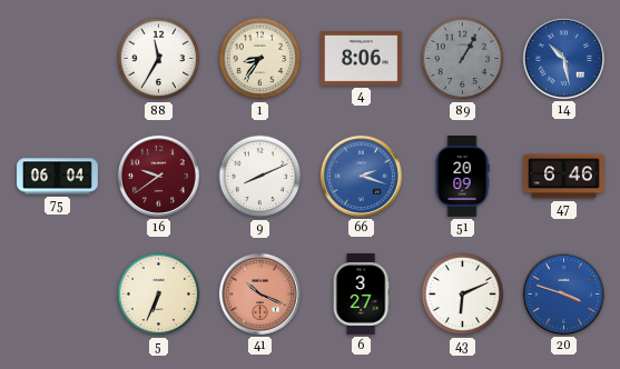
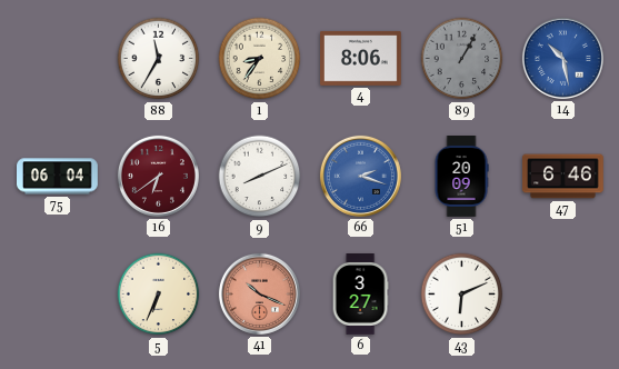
16: 9:39 -> 6:39
20: 3:48 -> none
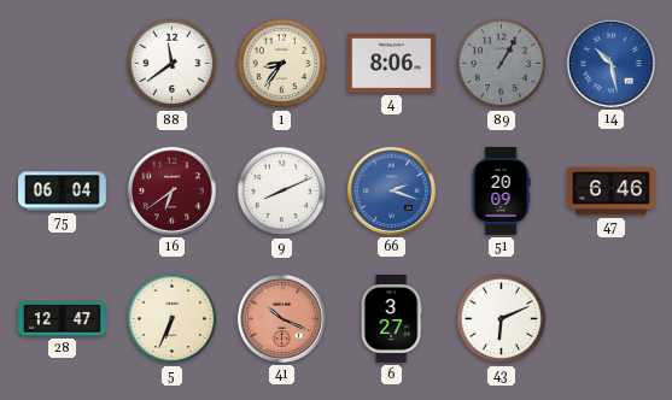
88: 11:35 -> 11:39
28: none -> 12:47
